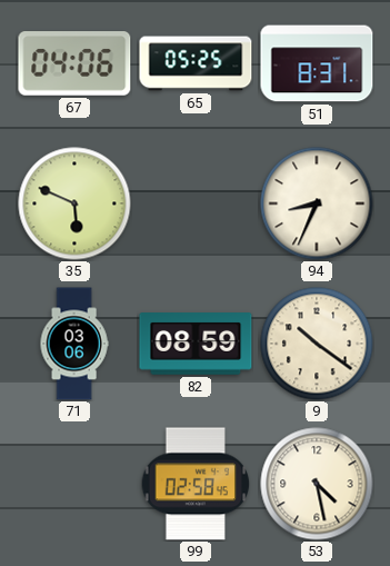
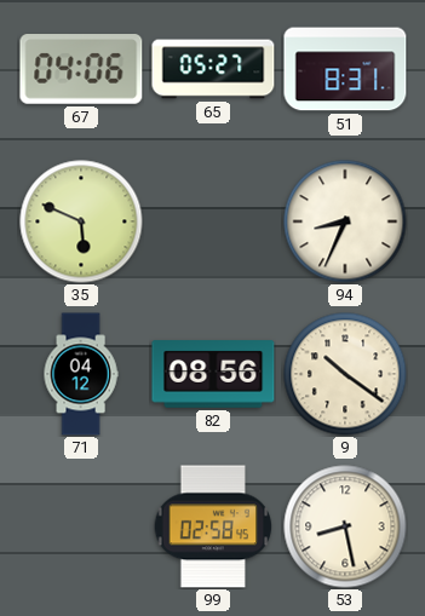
65: 05:25 -> 05:27
71: 03:06 -> 04:12
82: 08:59 -> 08:56
53: 4:28 -> 8:28
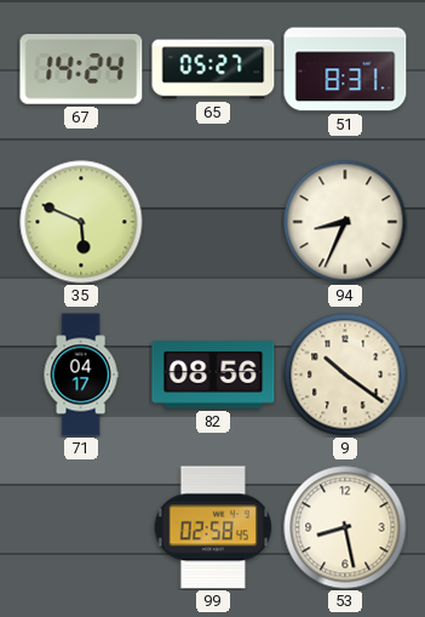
67: 04:06 -> 14:24
71: 04:12 -> 04:17
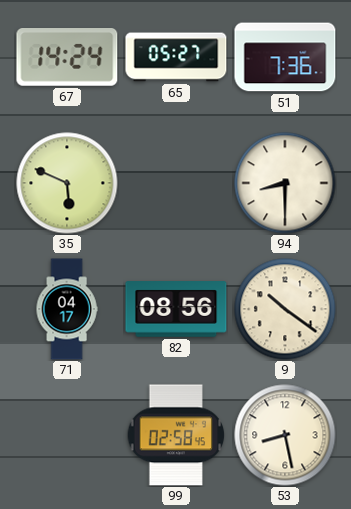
51: 8:31 -> 7:36
94: 8:34 -> 8:30
